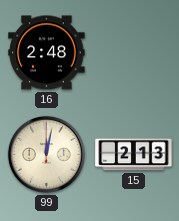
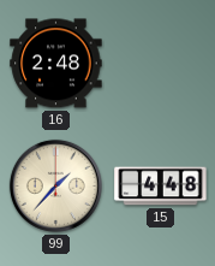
99: 12:02 -> 1:37
15: 2:13 -> 4:48
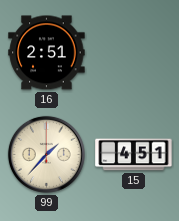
16: 2:48 -> 2:51
15: 4:48 -> 4:51
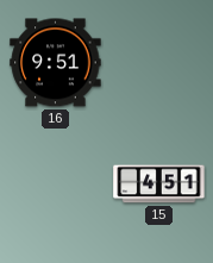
16: 2:51 -> 9:51
99: 1:37 -> none
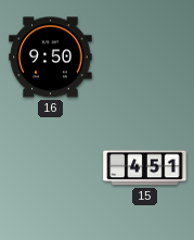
16: 9:51 -> 9:50
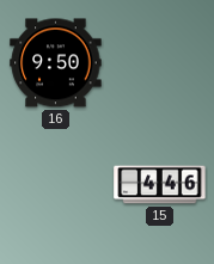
15: 4:51 -> 4:46
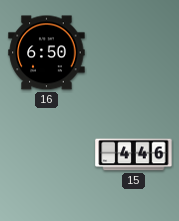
16: 9:50 -> 6:50
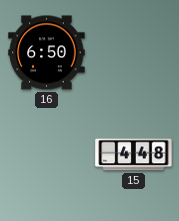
15: 4:46 -> 4:48
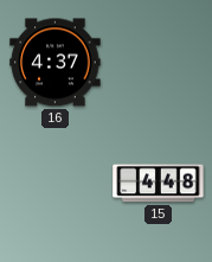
16: 6:50 -> 4:37
